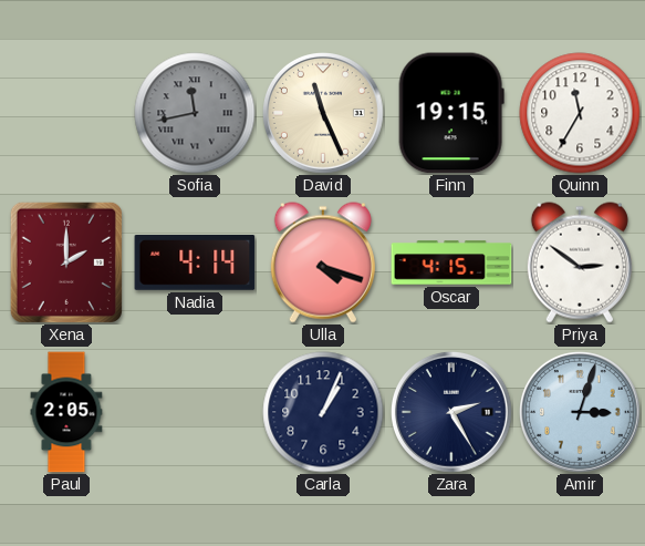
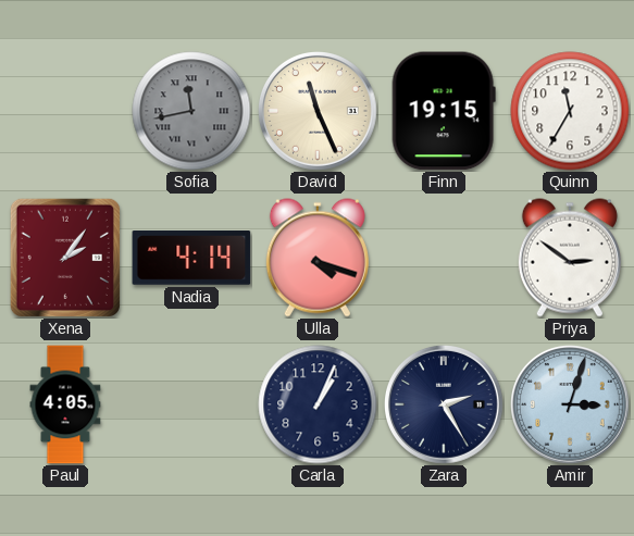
Xena: 2:00 -> 2:06
Oscar: 4:15 -> none
Paul: 2:05 -> 4:05
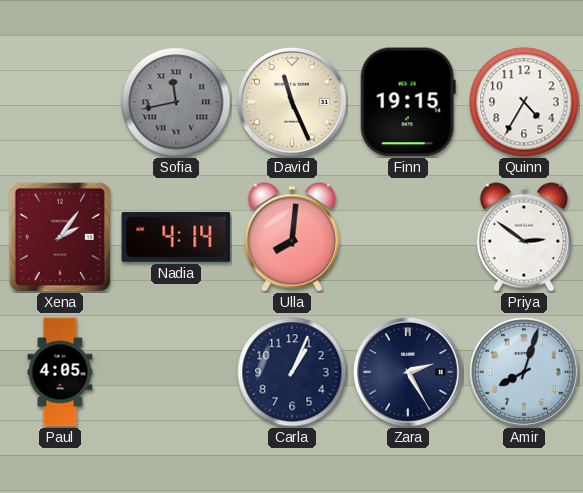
Quinn: 11:35 -> 4:35
Ulla: 4:18 -> 8:01
Amir: 3:03 -> 8:03
